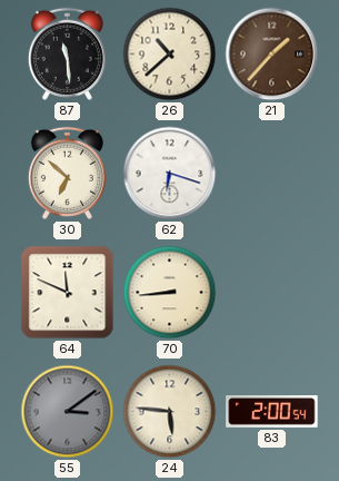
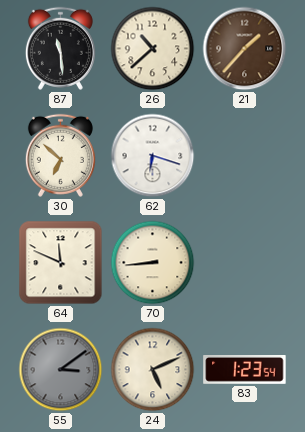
24: 5:46 -> 5:11
83: 2:00 -> 1:23
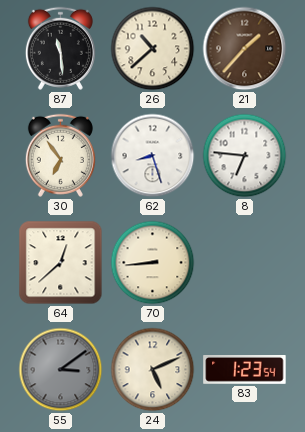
30: 6:52 -> 6:54
62: 6:18 -> 8:27
8: none -> 6:46
64: 11:49 -> 12:38
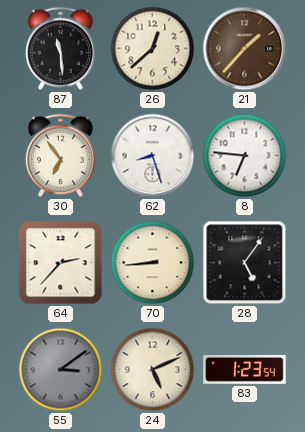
26: 10:38 -> 12:38
64: 12:38 -> 2:37
28: none -> 5:06
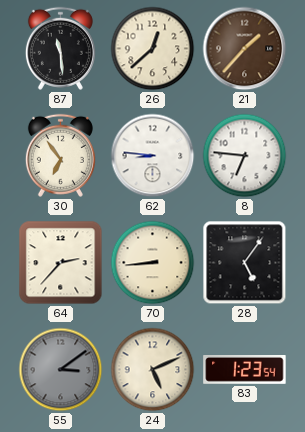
62: 8:27 -> 8:46
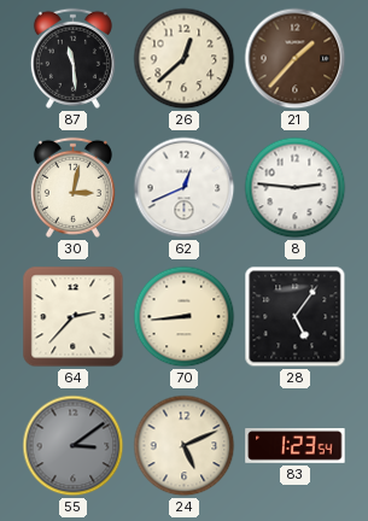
30: 6:54 -> 3:02
62: 8:46 -> 12:41
8: 6:46 -> 2:46
